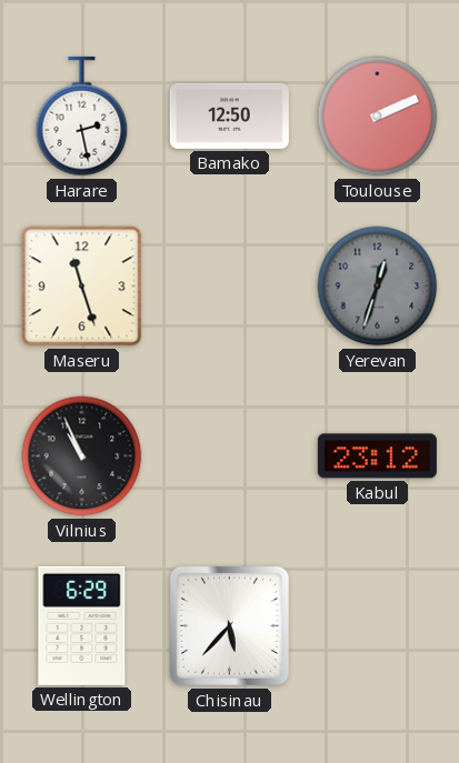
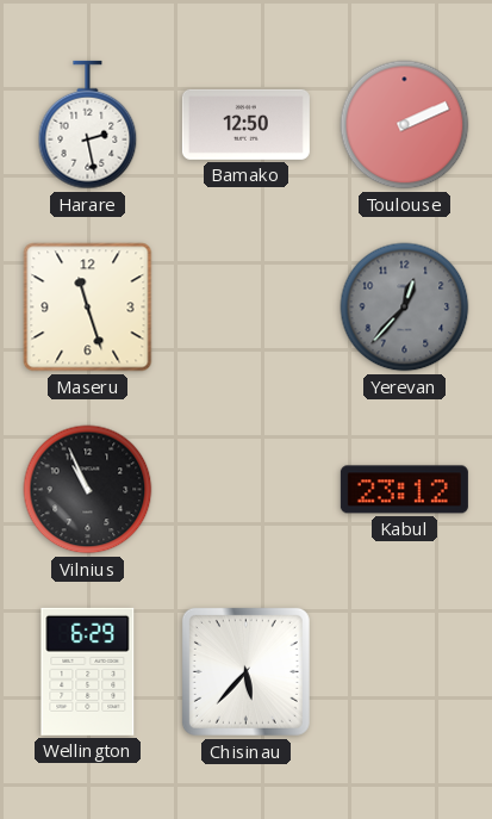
Yerevan: 12:33 -> 12:37
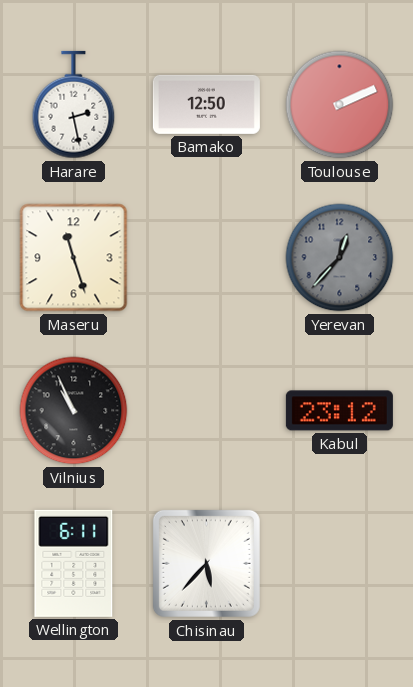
Wellington: 6:29 -> 6:11
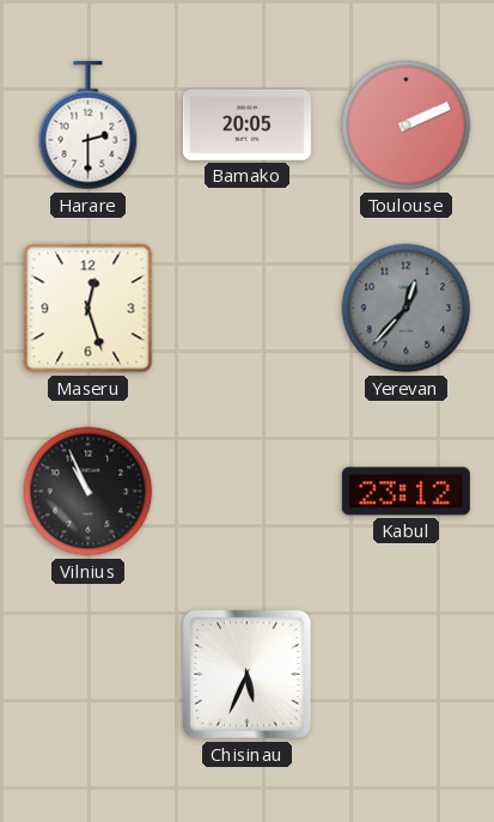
Harare: 2:28 -> 2:30
Bamako: 12:50 -> 20:05
Maseru: 11:27 -> 12:27
Wellington: 6:11 -> none
Chisinau: 5:37 -> 5:34
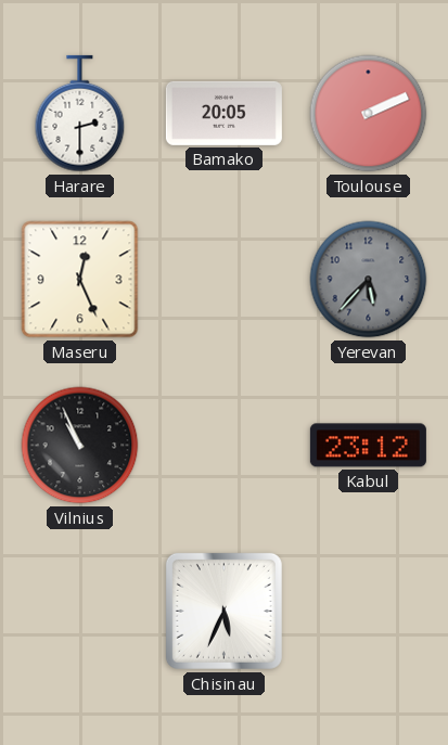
Maseru: 12:27 -> 12:26
Yerevan: 12:37 -> 5:37
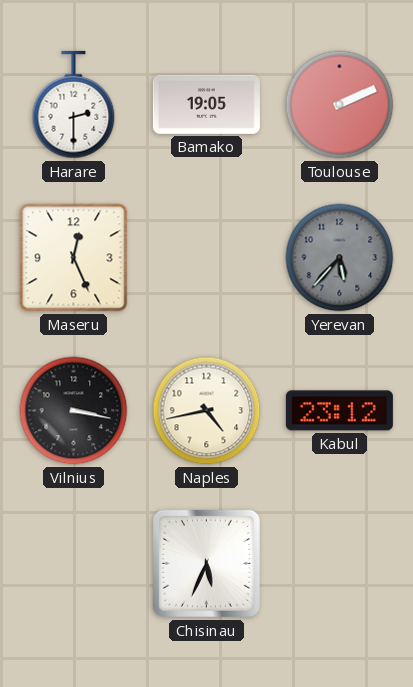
Bamako: 20:05 -> 19:05
Vilnius: 10:56 -> 3:17
Naples: none -> 4:43
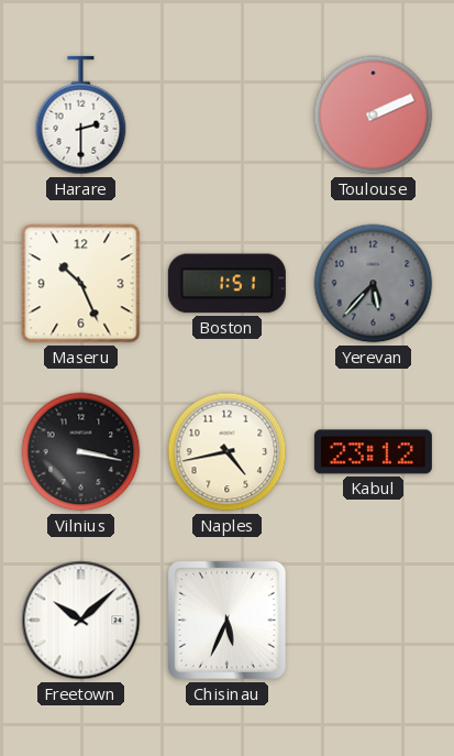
Bamako: 19:05 -> none
Maseru: 12:26 -> 10:26
Boston: none -> 1:51
Freetown: none -> 10:08
